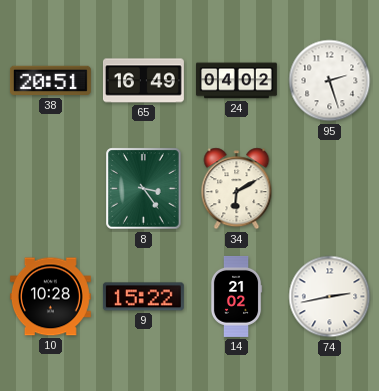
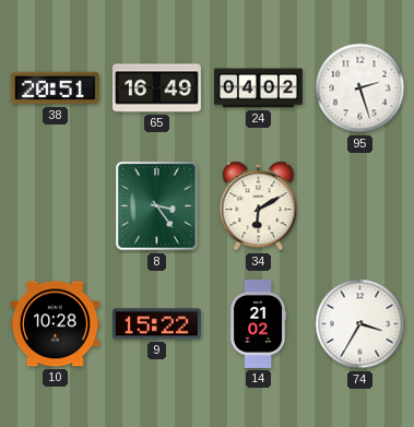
74: 2:43 -> 3:35
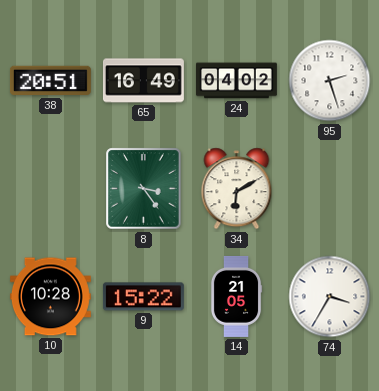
14: 21:02 -> 21:05
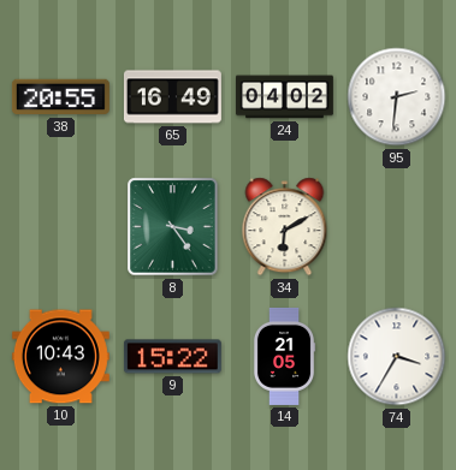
38: 20:51 -> 20:55
95: 2:27 -> 2:31
10: 10:28 -> 10:43
